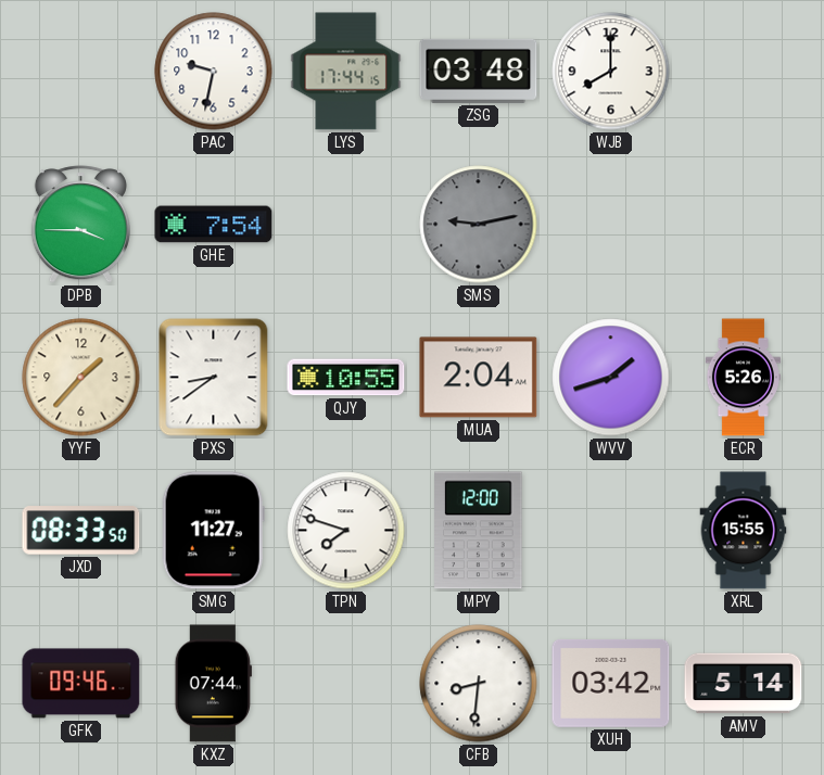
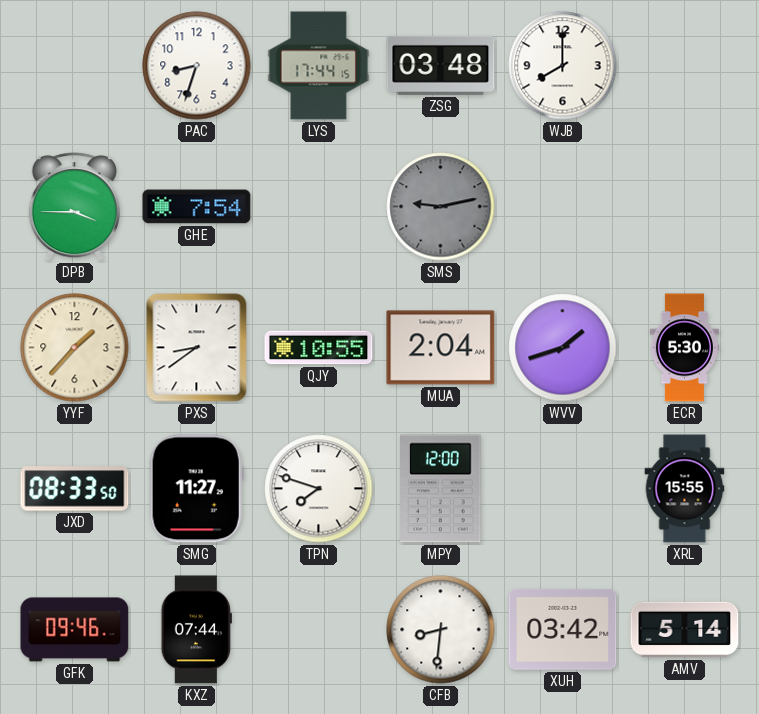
PAC: 9:32 -> 8:33
ECR: 5:26 -> 5:30
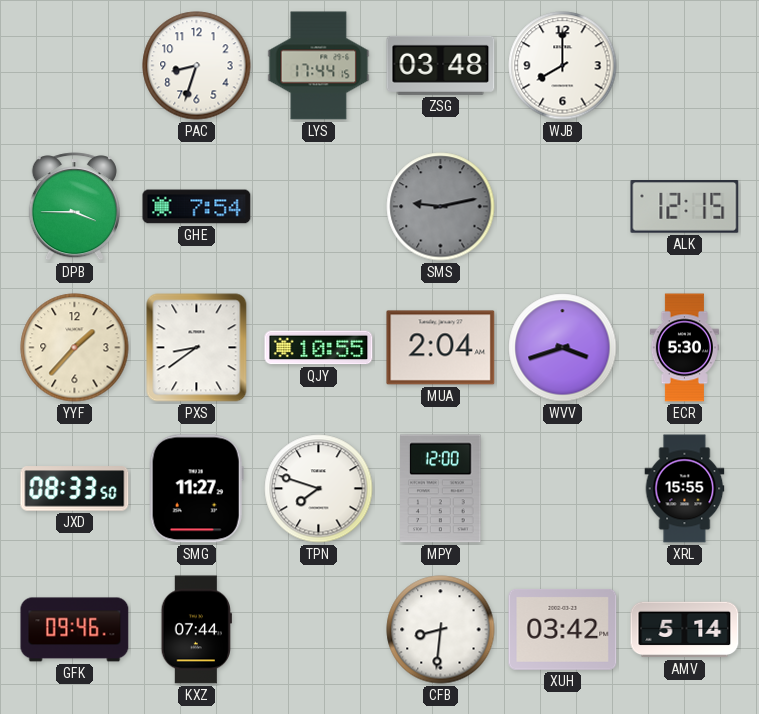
ALK: none -> 12:15
WVV: 1:42 -> 3:42
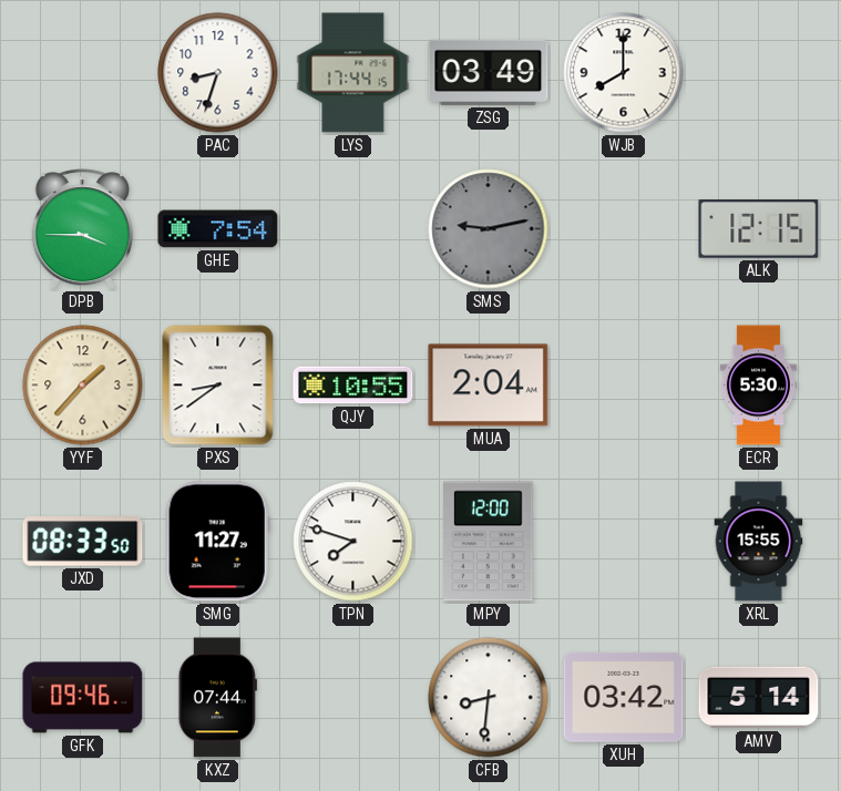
ZSG: 03:48 -> 03:49
WVV: 3:42 -> none
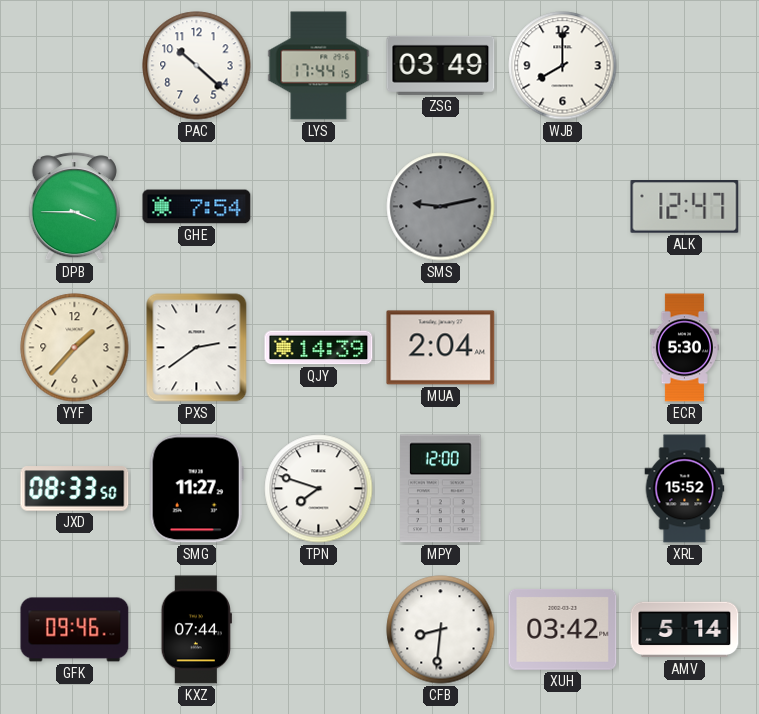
PAC: 8:33 -> 10:22
ALK: 12:15 -> 12:47
PXS: 8:39 -> 2:39
QJY: 10:55 -> 14:39
XRL: 15:55 -> 15:52
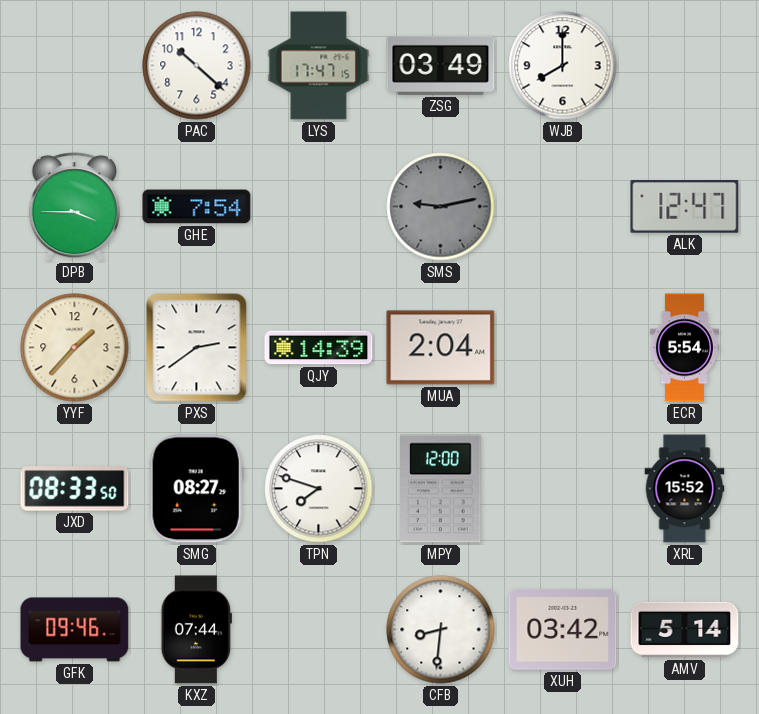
LYS: 17:44 -> 17:47
ECR: 5:30 -> 5:54
SMG: 11:27 -> 08:27
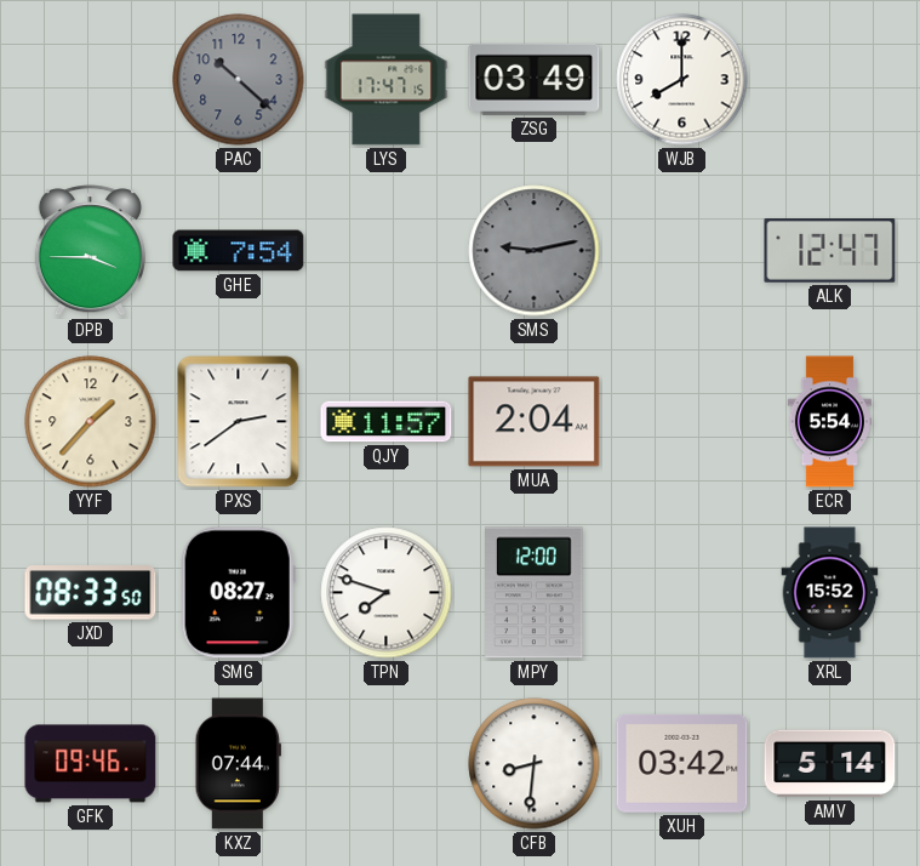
PAC dial: white -> grey
QJY: 14:39 -> 11:57
